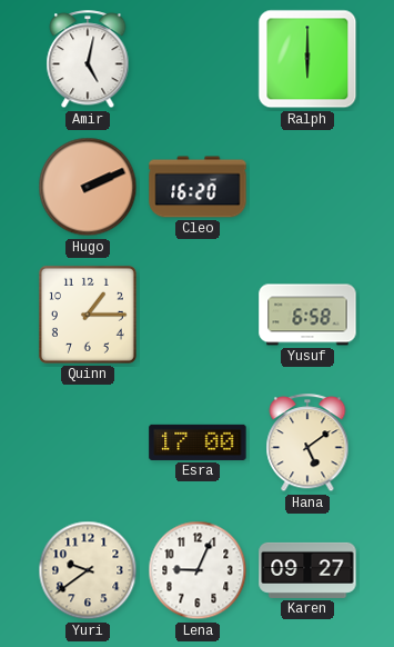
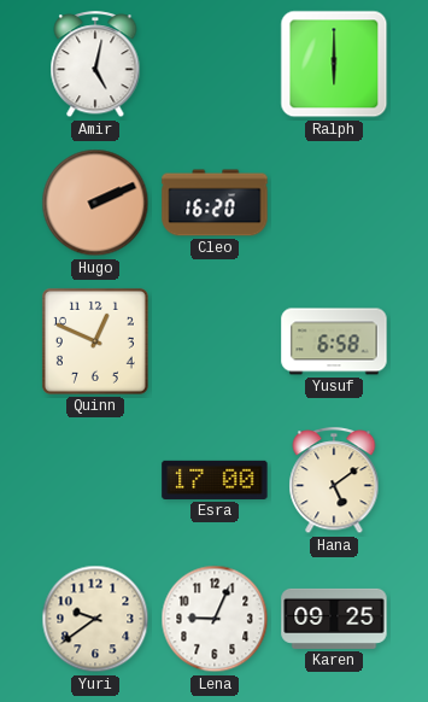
Quinn: 1:15 -> 12:49
Karen: 09:27 -> 09:25
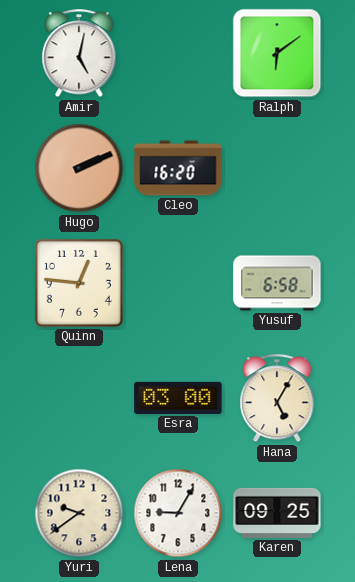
Ralph: 6:00 -> 6:09
Quinn: 12:49 -> 12:46
Esra: 17:00 -> 03:00
Hana: 5:09 -> 5:05
Lena: 9:04 -> 9:05
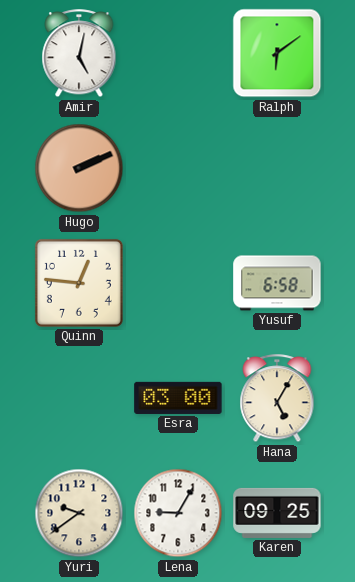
Cleo: 16:20 -> none
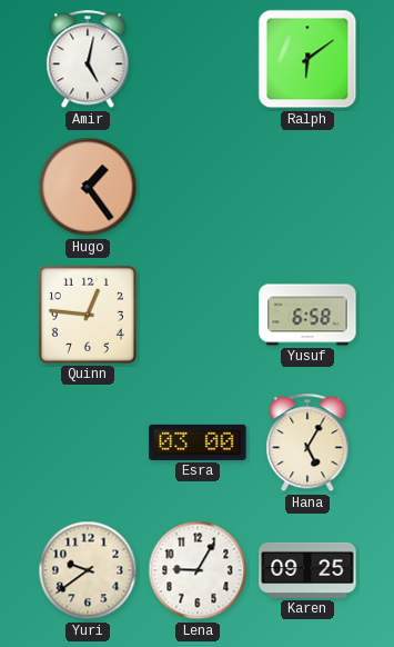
Hugo: 2:11 -> 1:24
